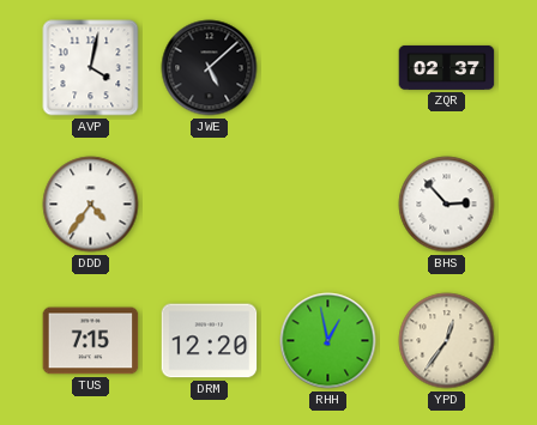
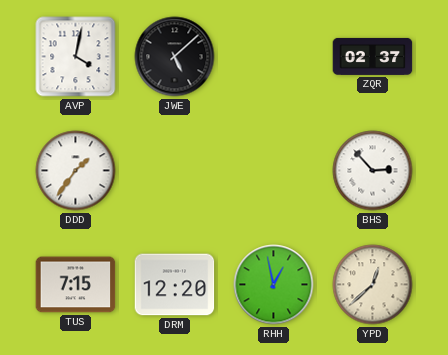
DDD: 4:36 -> 1:36
YPD: 12:36 -> 12:38
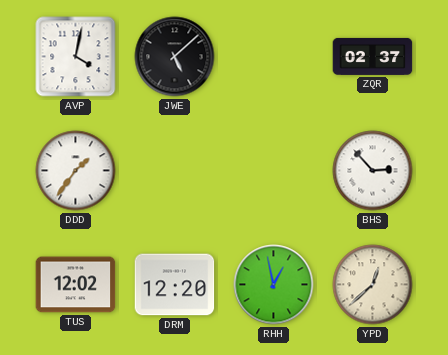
TUS: 7:15 -> 12:02
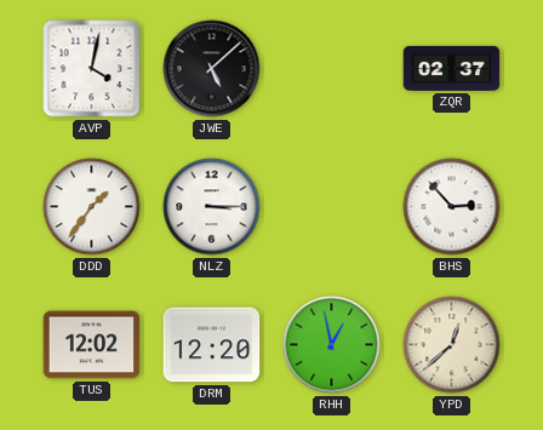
NLZ: none -> 3:15
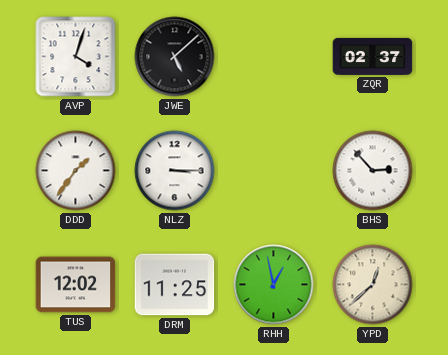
AVP: 4:02 -> 4:03
DRM: 12:20 -> 11:25
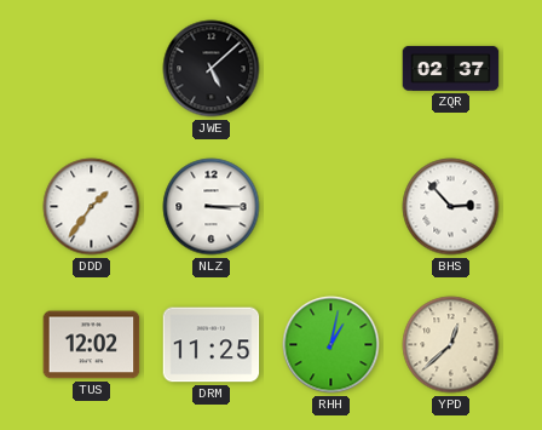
AVP: 4:03 -> none
RHH: 12:58 -> 1:02
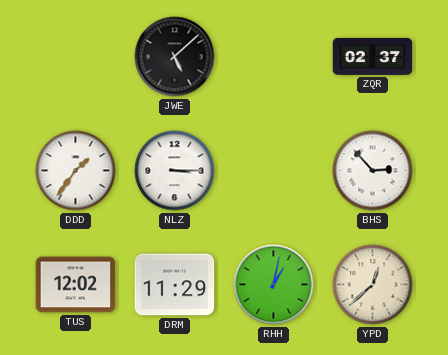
DRM: 11:25 -> 11:29
